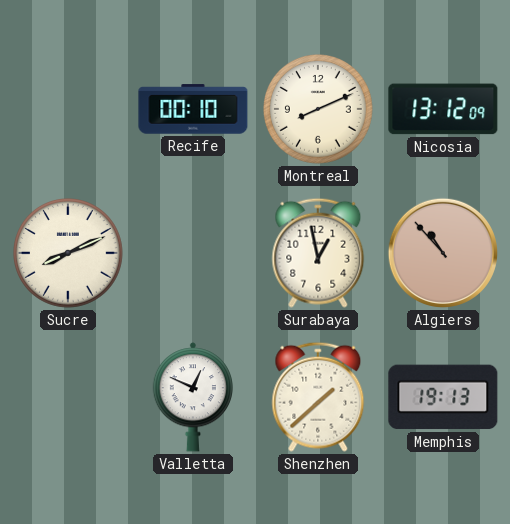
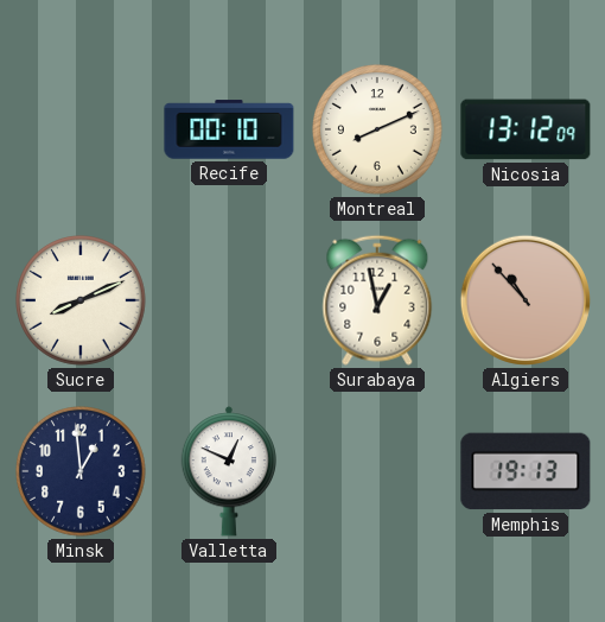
Minsk: none -> 12:59
Shenzhen: 1:38 -> none
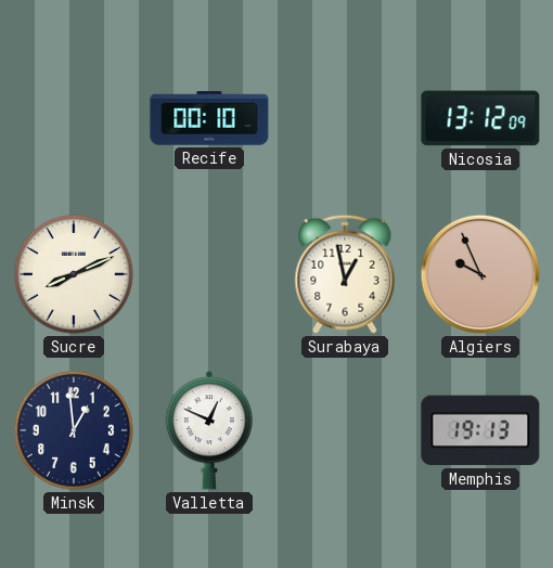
Montreal: 8:11 -> none
Algiers: 10:53 -> 9:56
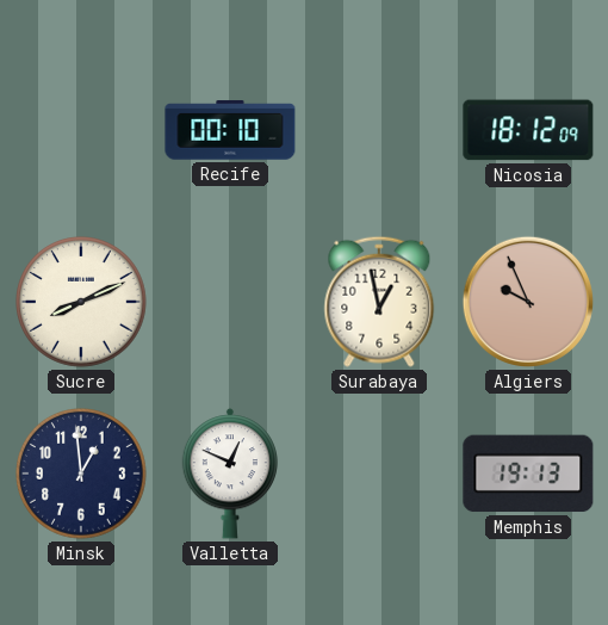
Nicosia: 13:12 -> 18:12
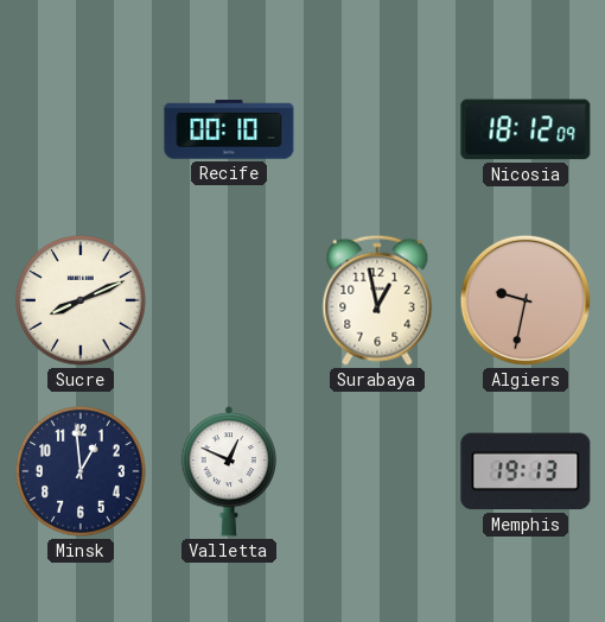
Algiers: 9:56 -> 9:32
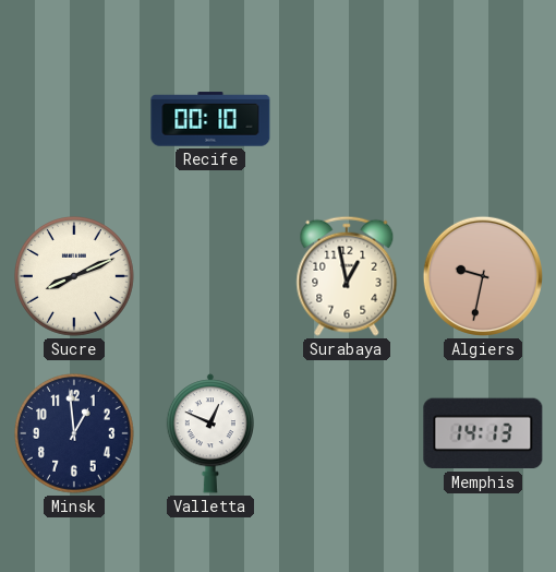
Nicosia: 18:12 -> none
Memphis: 19:13 -> 14:13
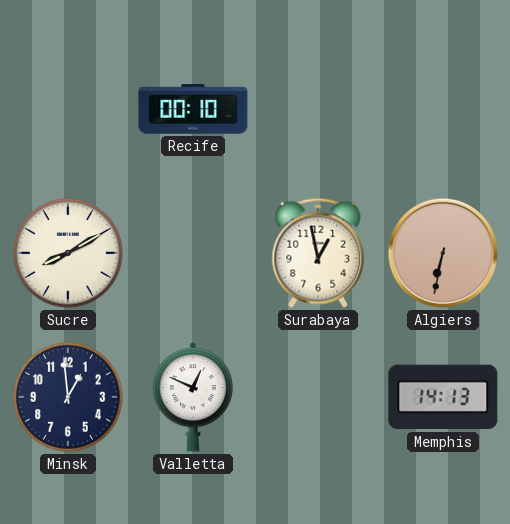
Sucre: 8:11 -> 8:10
Algiers: 9:32 -> 6:32
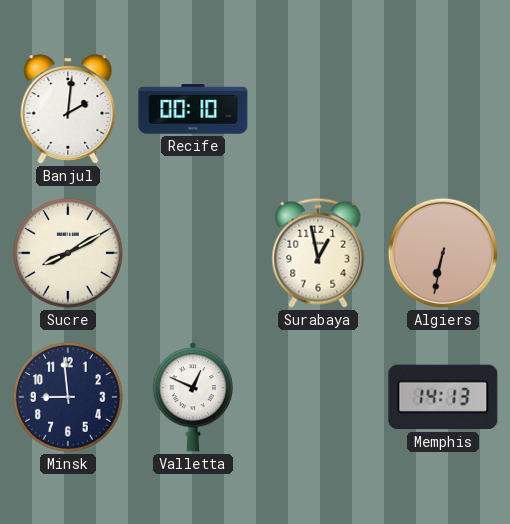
Banjul: none -> 2:01
Minsk: 12:59 -> 8:59
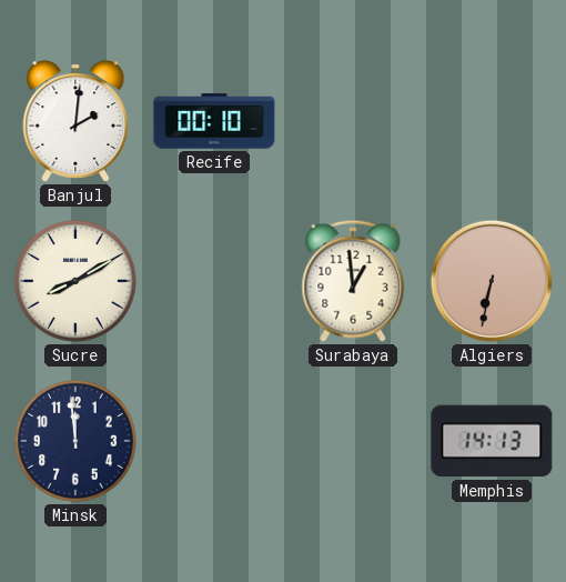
Surabaya: 12:58 -> 12:59
Minsk: 8:59 -> 11:59
Valletta: 12:49 -> none
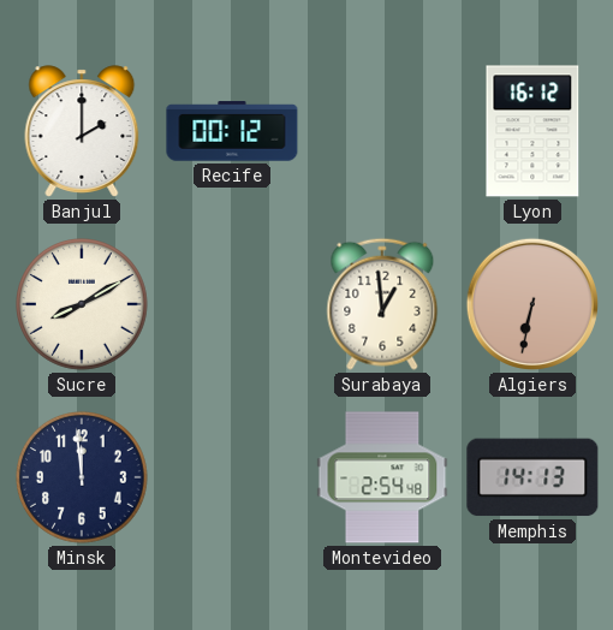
Banjul: 2:01 -> 2:00
Recife: 00:10 -> 00:12
Lyon: none -> 16:12
Montevideo: none -> 2:54
